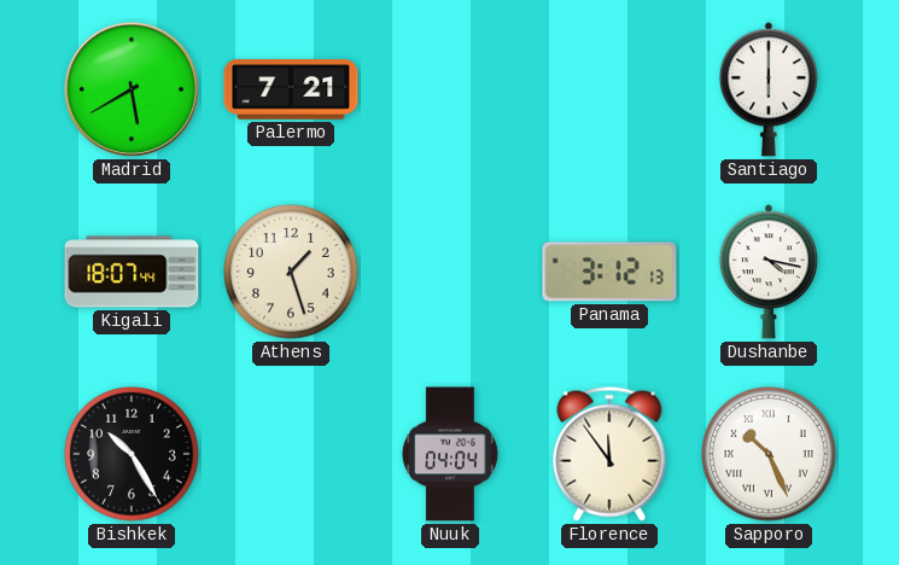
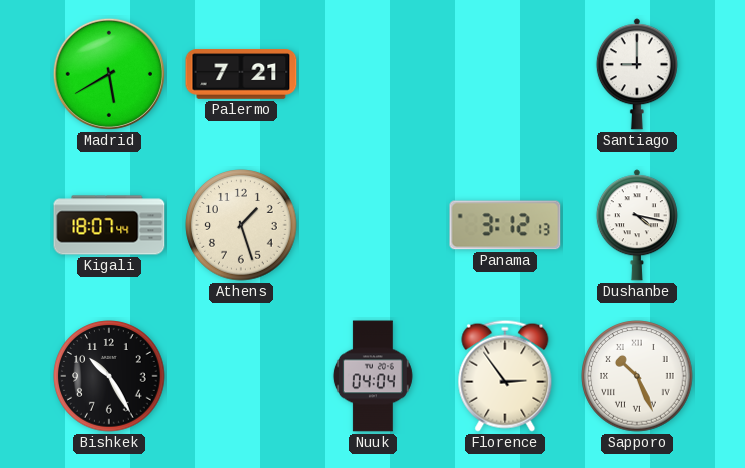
Santiago: 6:00 -> 9:00
Florence: 11:54 -> 2:54
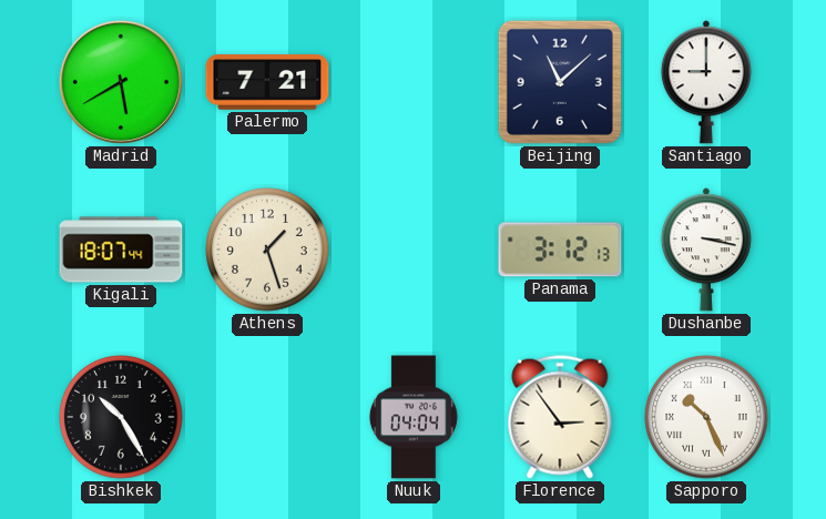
Beijing: none -> 11:08
Dushanbe: 4:17 -> 3:17
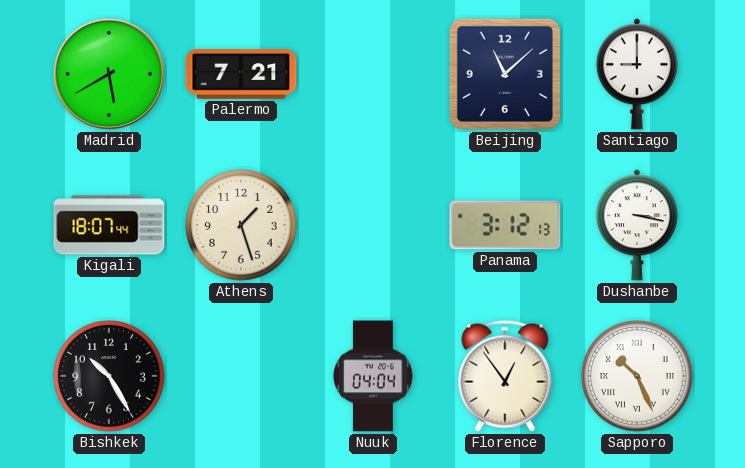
Florence: 2:54 -> 12:54
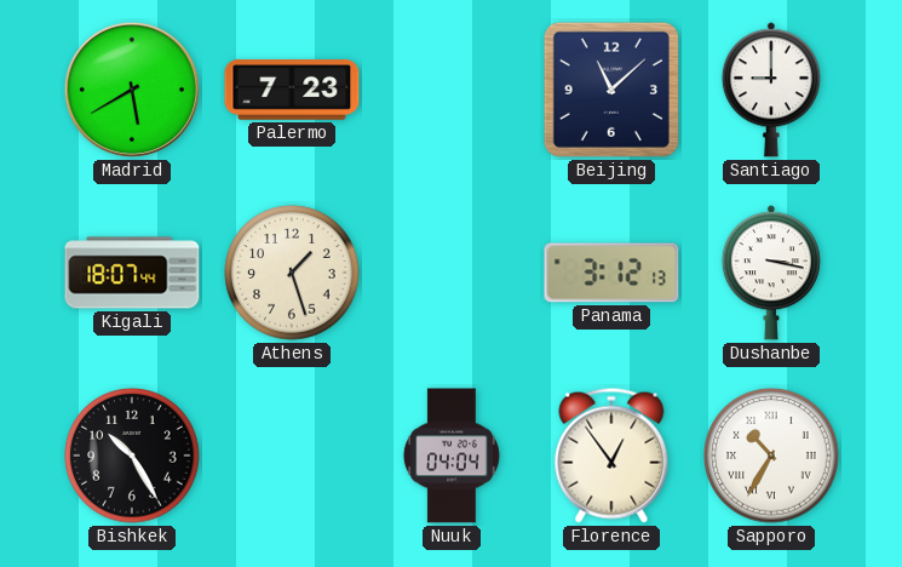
Palermo: 7:21 -> 7:23
Sapporo: 10:26 -> 10:35
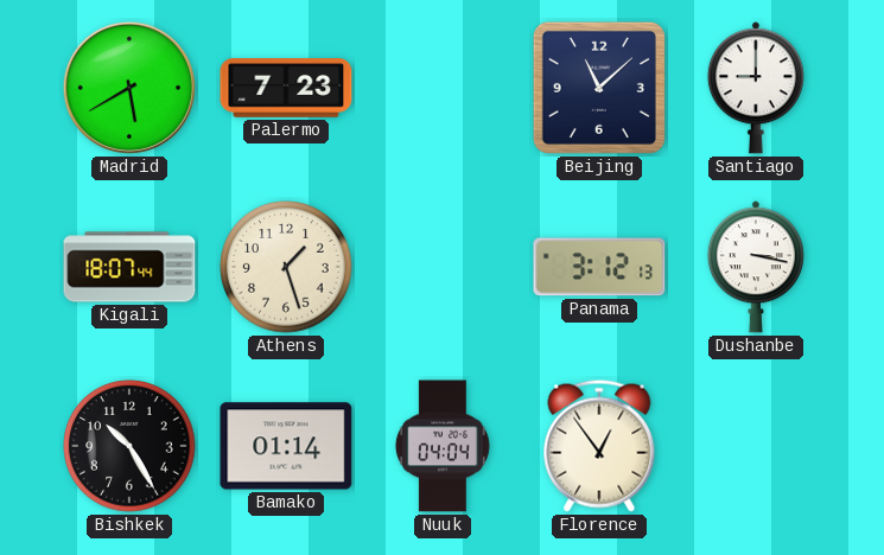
Bamako: none -> 01:14
Sapporo: 10:35 -> none
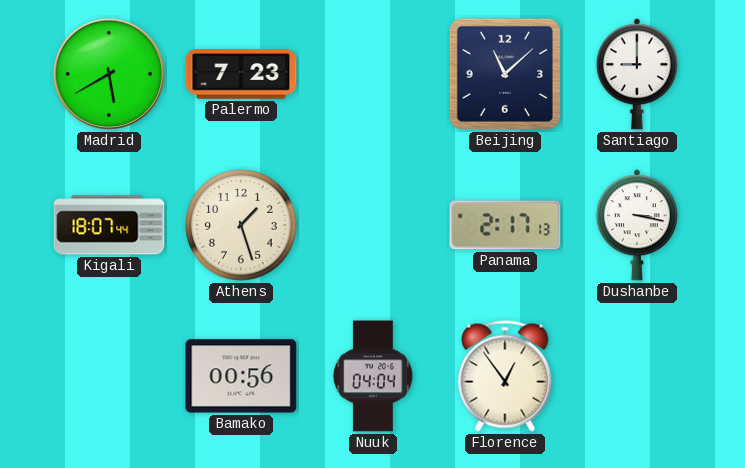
Panama: 3:12 -> 2:17
Bishkek: 10:25 -> none
Bamako: 01:14 -> 00:56
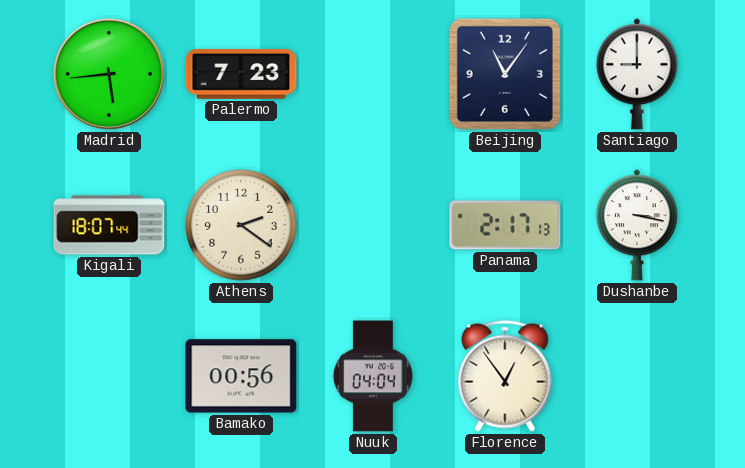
Madrid: 5:40 -> 5:44
Beijing: 11:08 -> 11:06
Athens: 1:27 -> 2:21
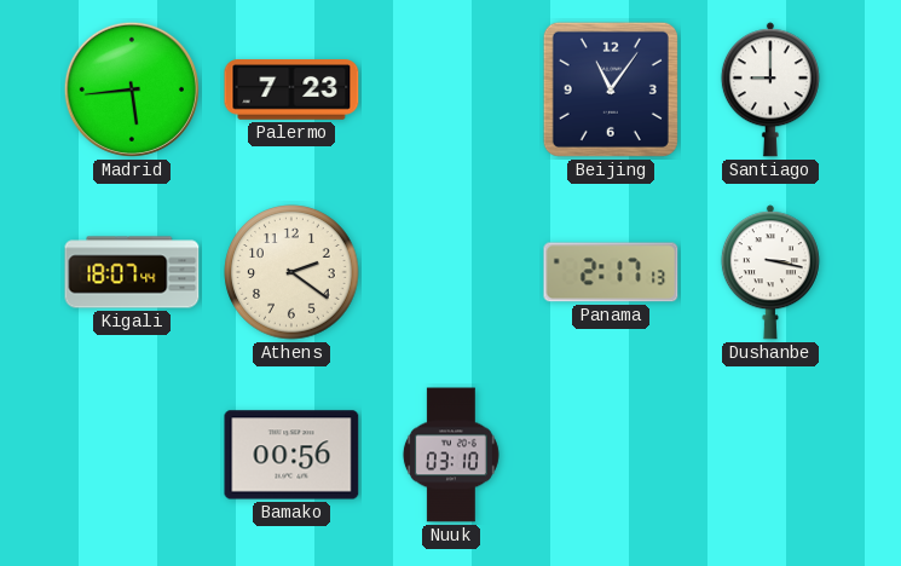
Nuuk: 04:04 -> 03:10
Florence: 12:54 -> none
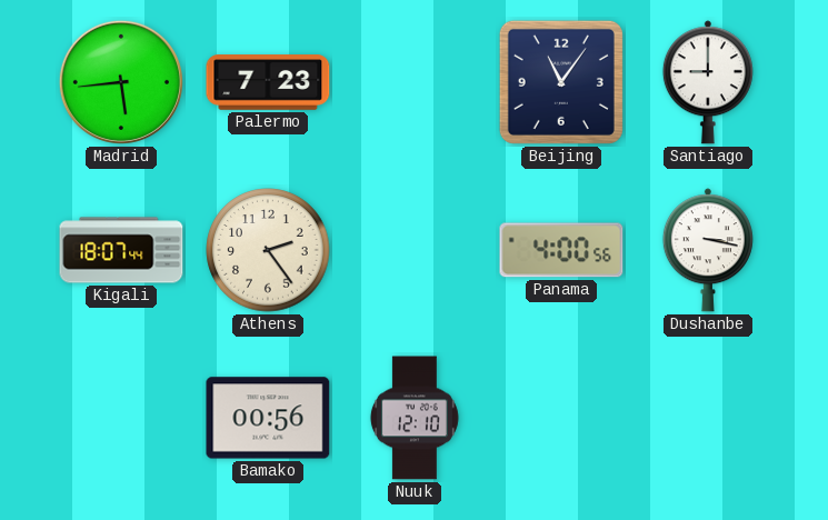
Athens: 2:21 -> 2:24
Panama: 2:17 -> 4:00
Nuuk: 03:10 -> 12:10
